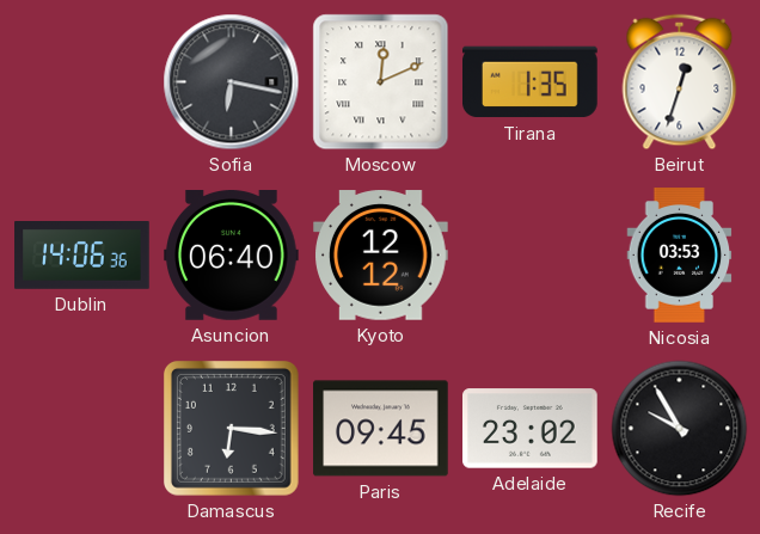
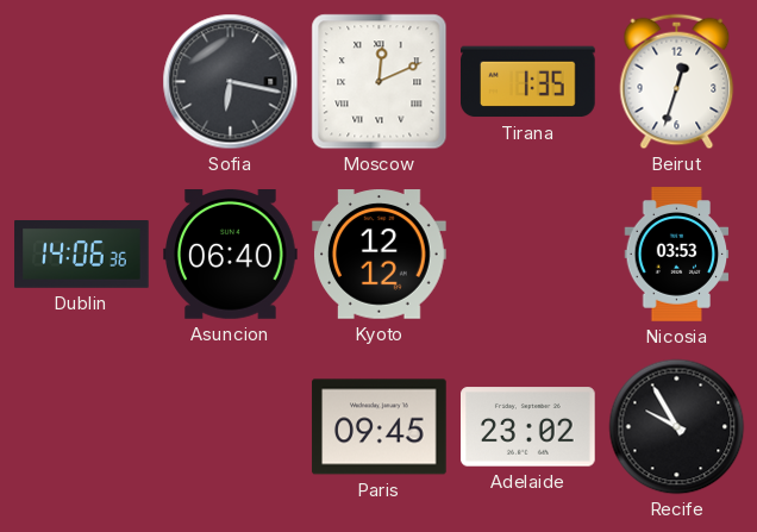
Damascus: 6:16 -> none
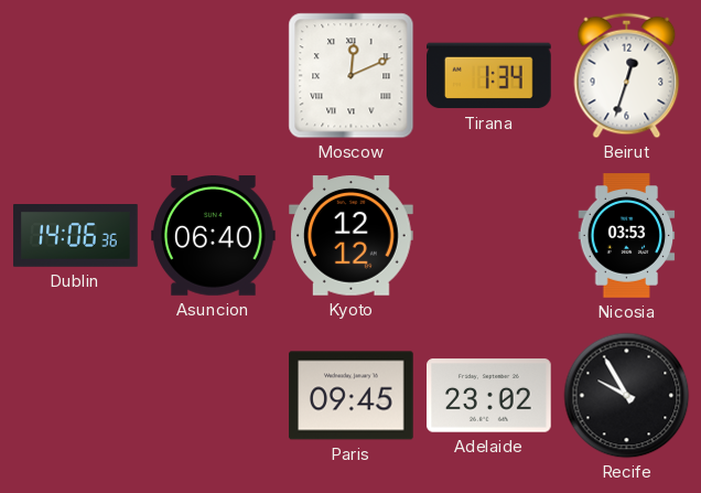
Sofia: 6:17 -> none
Tirana: 1:35 -> 1:34
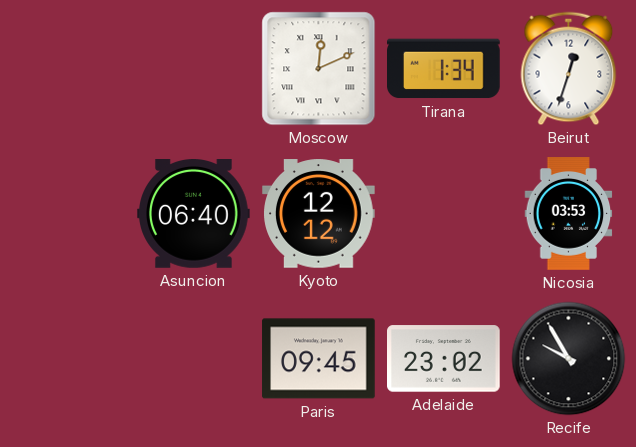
Dublin: 14:06 -> none
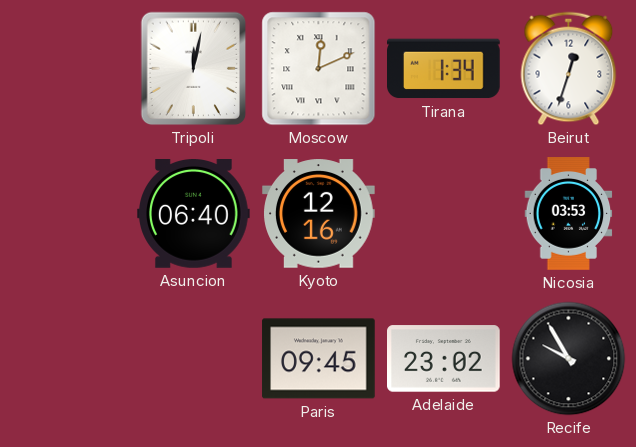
Tripoli: none -> 12:02
Kyoto: 12:12 -> 12:16
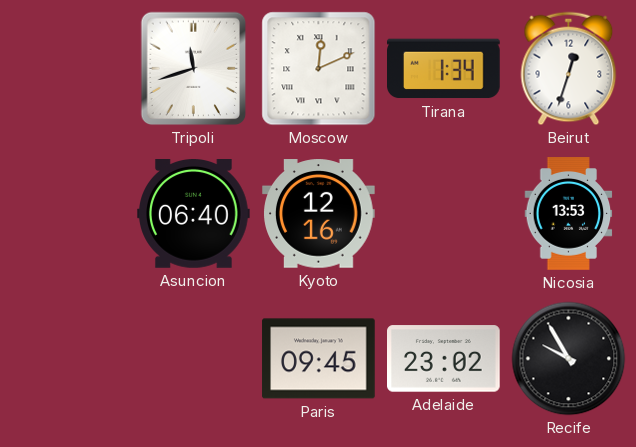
Tripoli: 12:02 -> 11:42
Nicosia: 03:53 -> 13:53
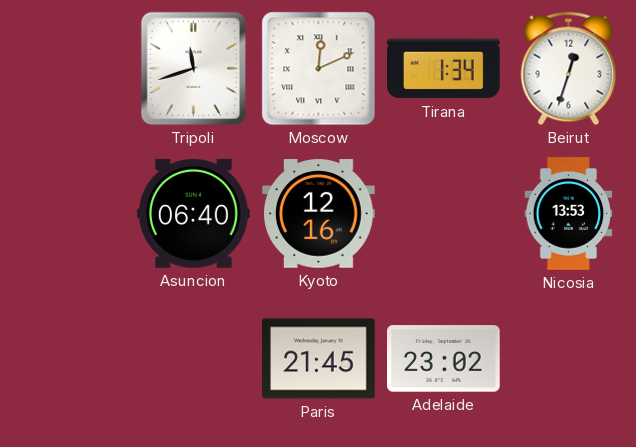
Paris: 09:45 -> 21:45
Recife: 9:55 -> none
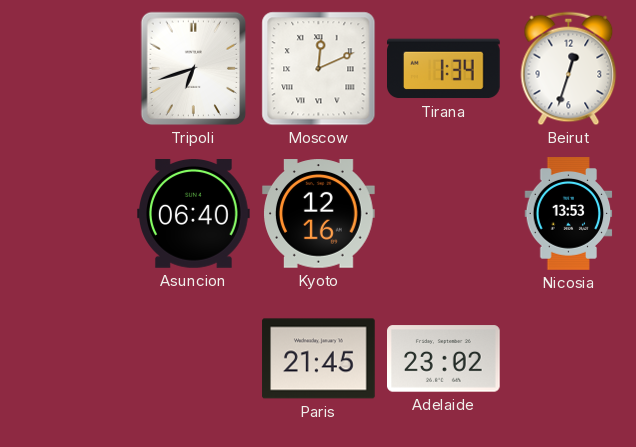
Tripoli: 11:42 -> 6:42
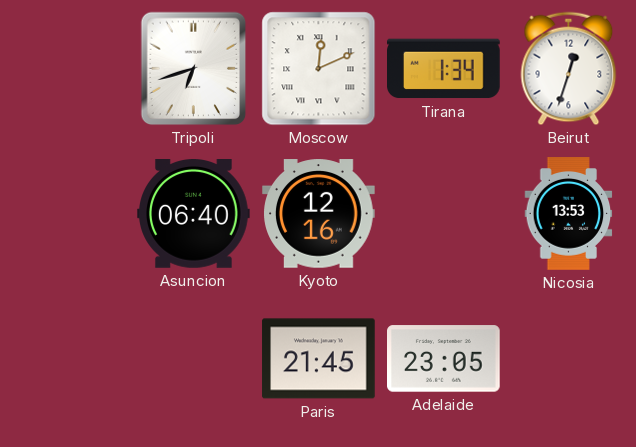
Adelaide: 23:02 -> 23:05
